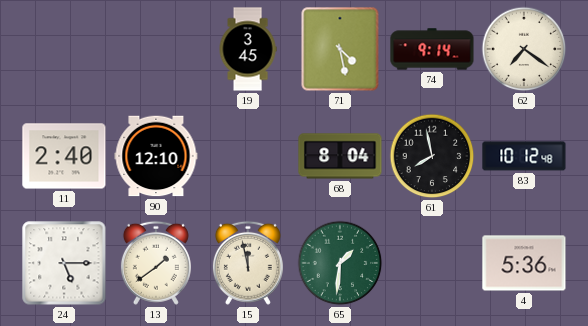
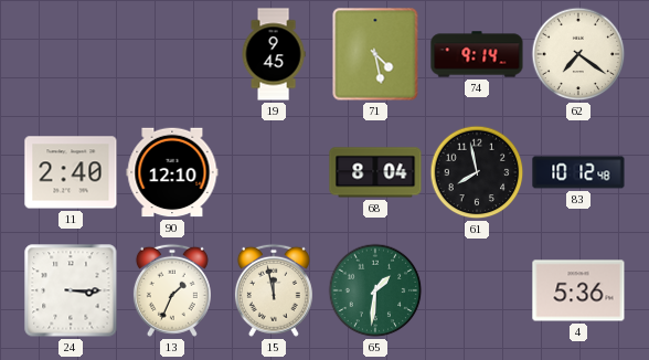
19: 3:45 -> 9:45
24: 5:15 -> 3:15
13: 1:39 -> 1:34
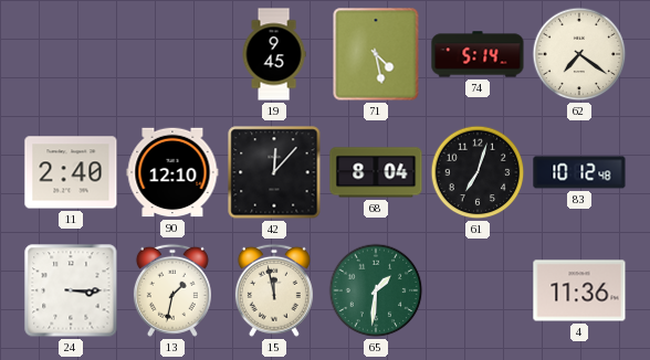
74: 9:14 -> 5:14
42: none -> 12:07
61: 7:58 -> 7:03
13: 1:34 -> 1:32
4: 5:36 -> 11:36
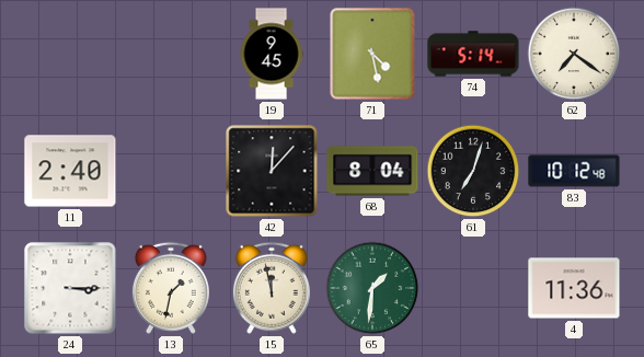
90: 12:10 -> none
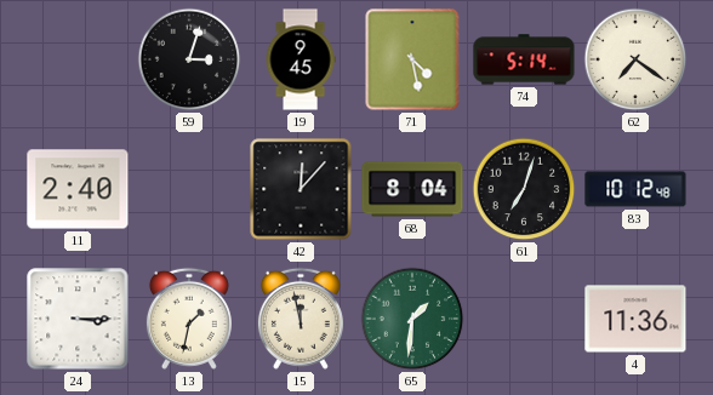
59: none -> 3:03
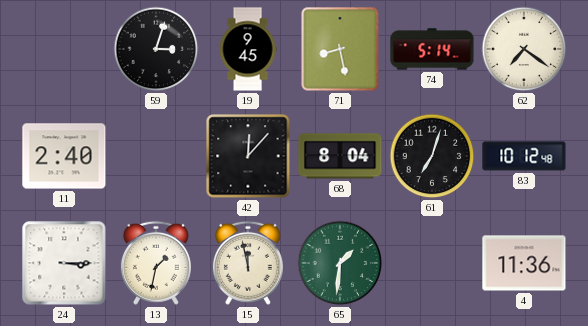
71: 4:28 -> 8:28
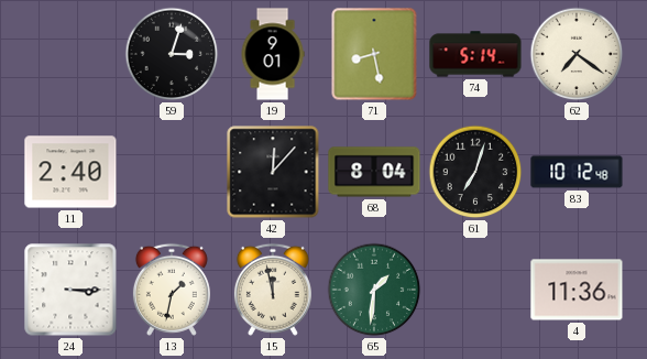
19: 9:45 -> 9:01
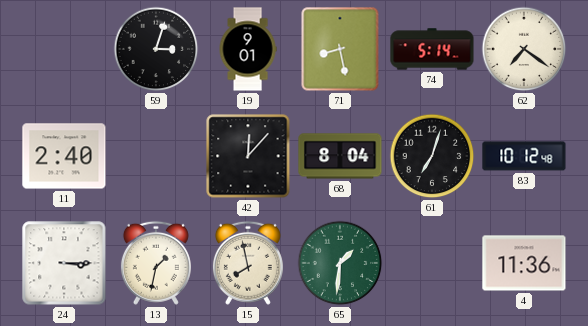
15: 11:58 -> 7:58
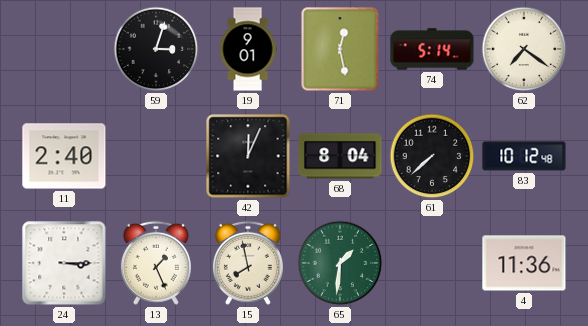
71: 8:28 -> 12:28
42: 12:07 -> 12:04
61: 7:03 -> 7:38
13: 1:32 -> 1:26
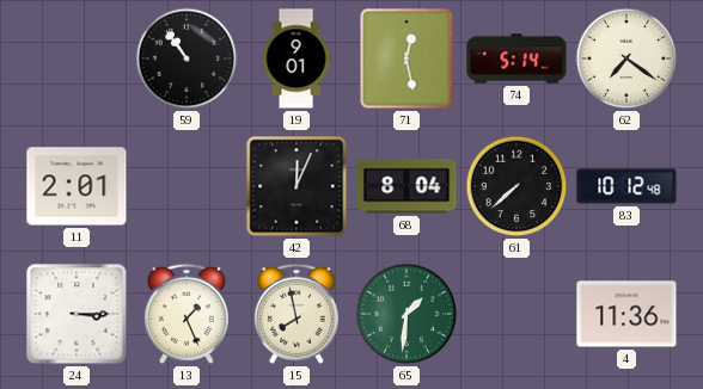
59: 3:03 -> 10:54
11: 2:40 -> 2:01
